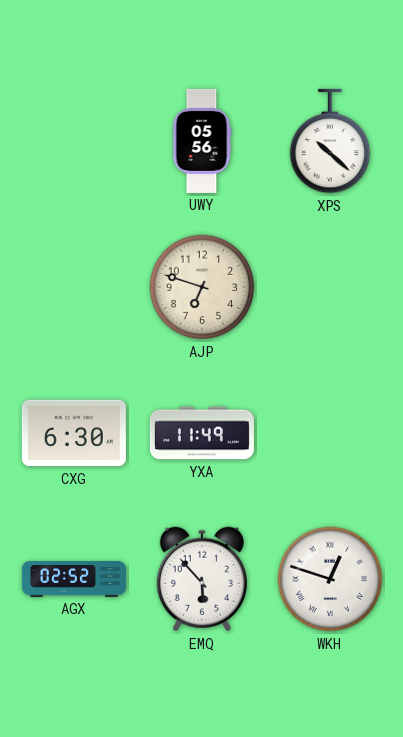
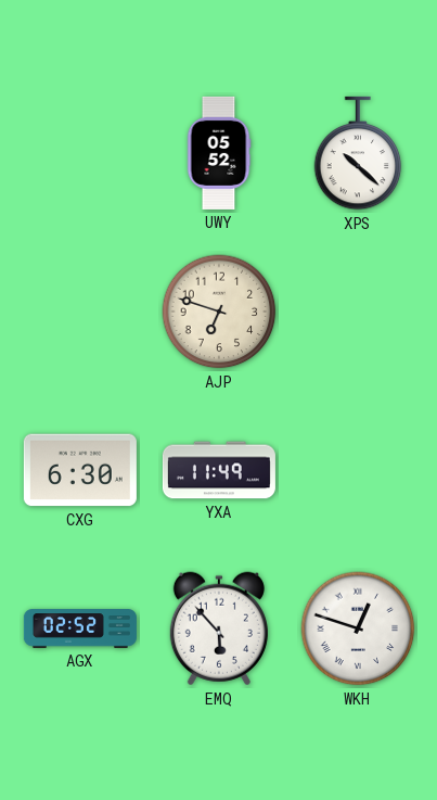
UWY: 05:56 -> 05:52
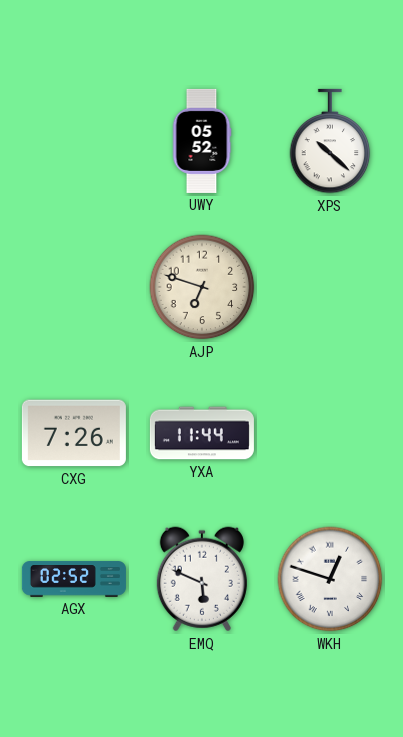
CXG: 6:30 -> 7:26
YXA: 11:49 -> 11:44
EMQ: 5:53 -> 5:49
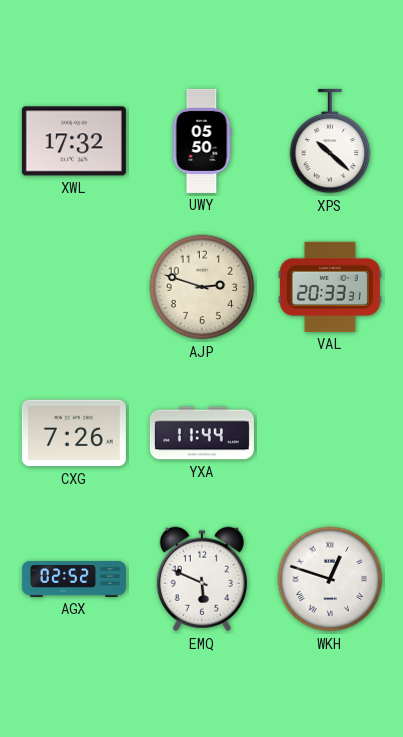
XWL: none -> 17:32
UWY: 05:52 -> 05:50
AJP: 6:48 -> 2:48
VAL: none -> 20:33
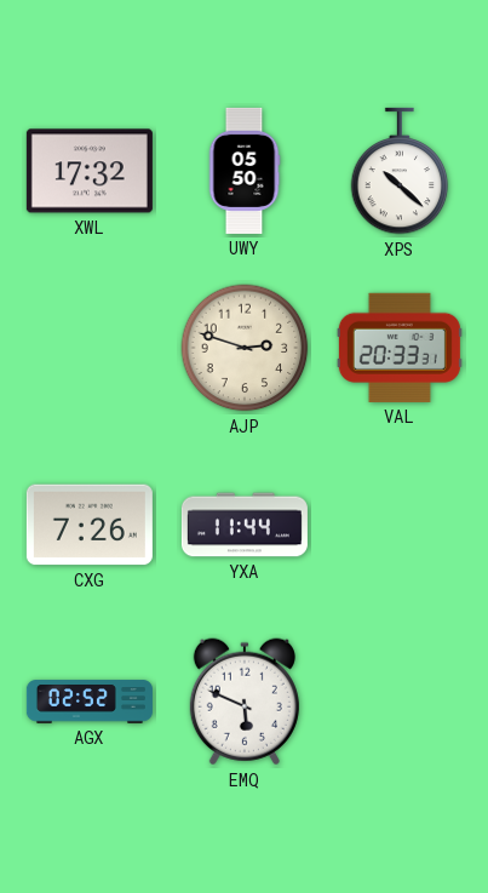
WKH: 12:48 -> none
